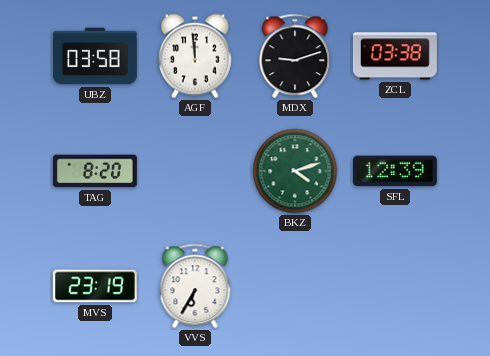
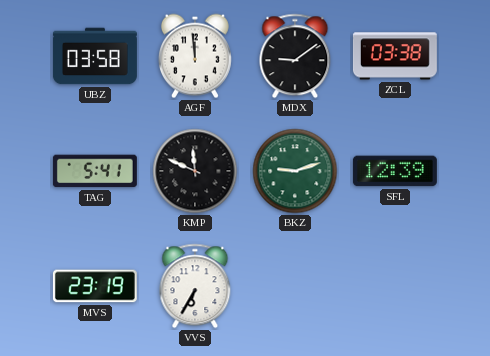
MDX: 9:12 -> 9:09
TAG: 8:20 -> 5:41
KMP: none -> 11:49
BKZ: 4:12 -> 9:12
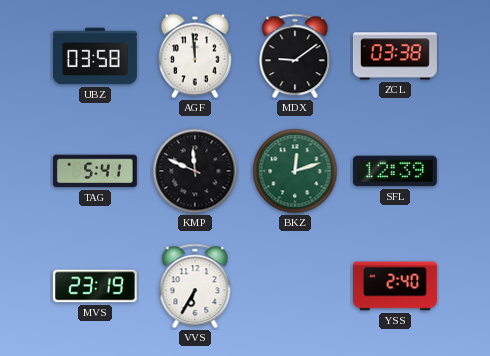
BKZ: 9:12 -> 12:12
YSS: none -> 2:40
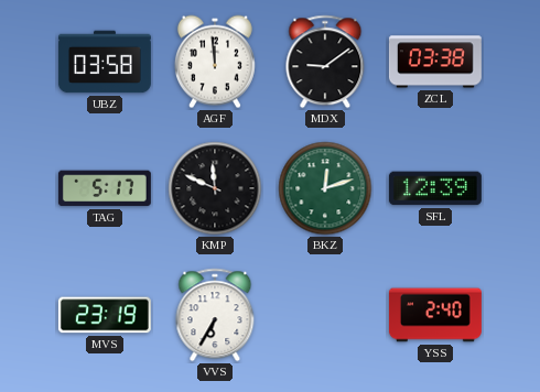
TAG: 5:41 -> 5:17
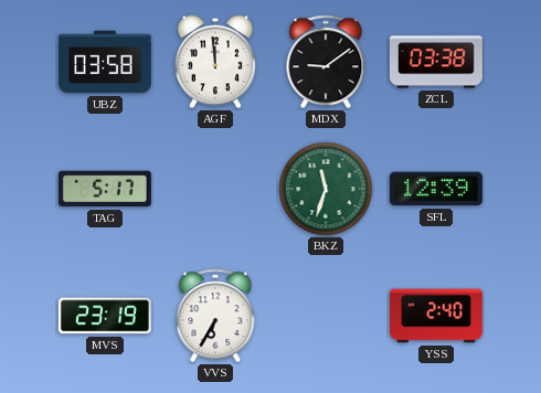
KMP: 11:49 -> none
BKZ: 12:12 -> 11:33
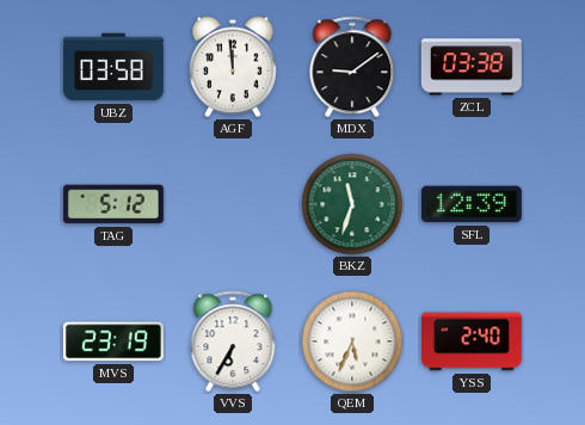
TAG: 5:17 -> 5:12
QEM: none -> 5:34
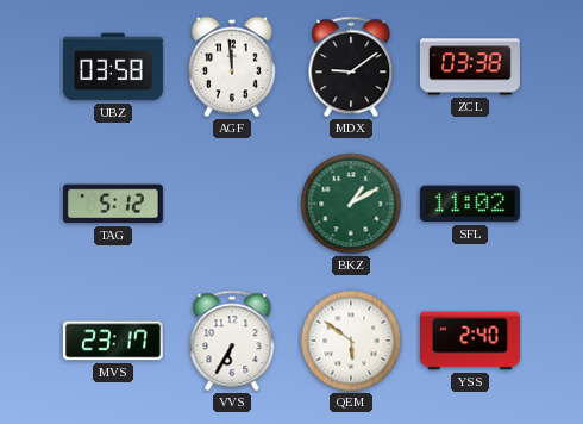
BKZ: 11:33 -> 1:10
SFL: 12:39 -> 11:02
MVS: 23:19 -> 23:17
QEM: 5:34 -> 5:51
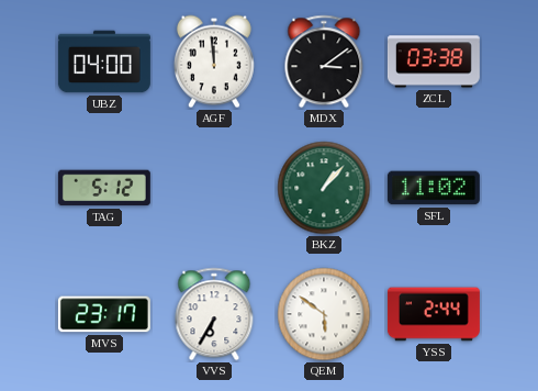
UBZ: 03:58 -> 04:00
MDX: 9:09 -> 3:09
BKZ: 1:10 -> 1:07
YSS: 2:40 -> 2:44
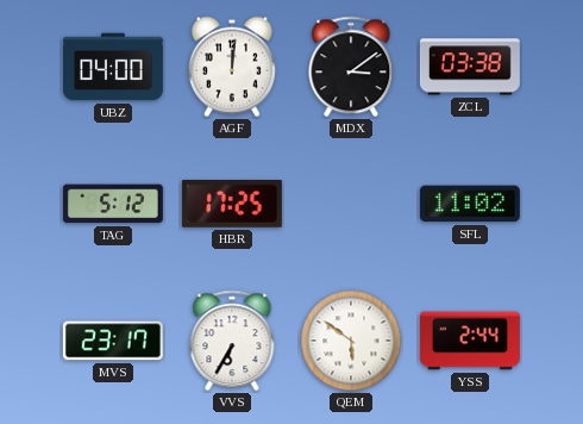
AGF: 11:59 -> 12:01
HBR: none -> 17:25
BKZ: 1:07 -> none
